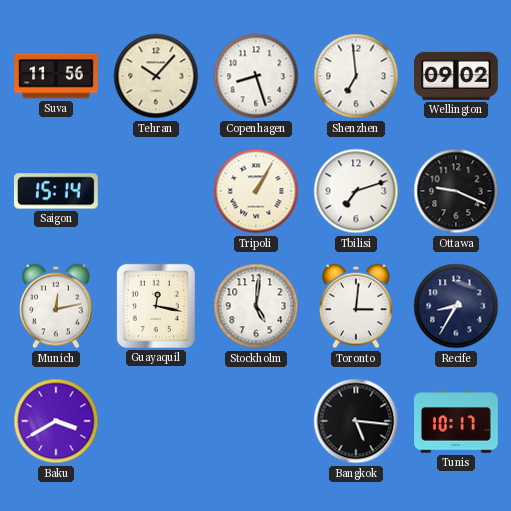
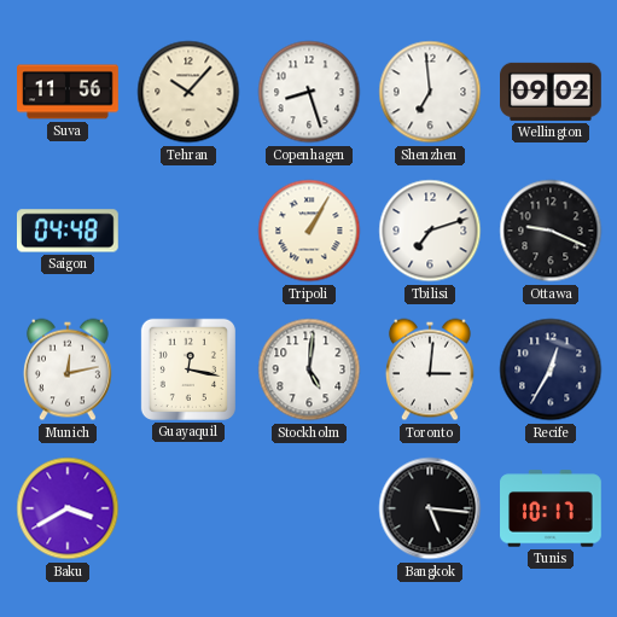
Saigon: 15:14 -> 04:48
Recife: 8:35 -> 12:35
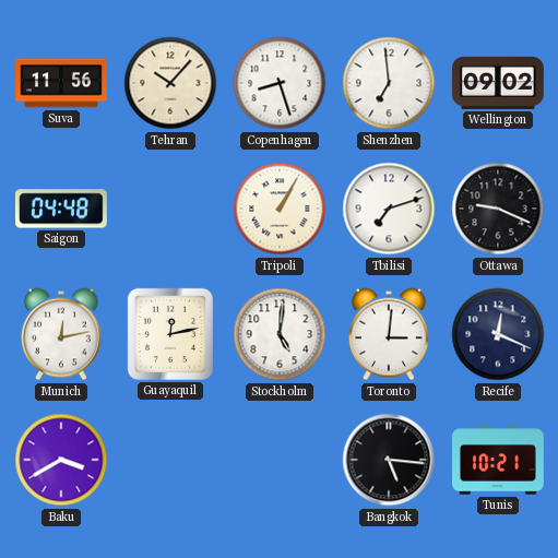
Guayaquil: 12:17 -> 12:13
Recife: 12:35 -> 12:19
Tunis: 10:17 -> 10:21
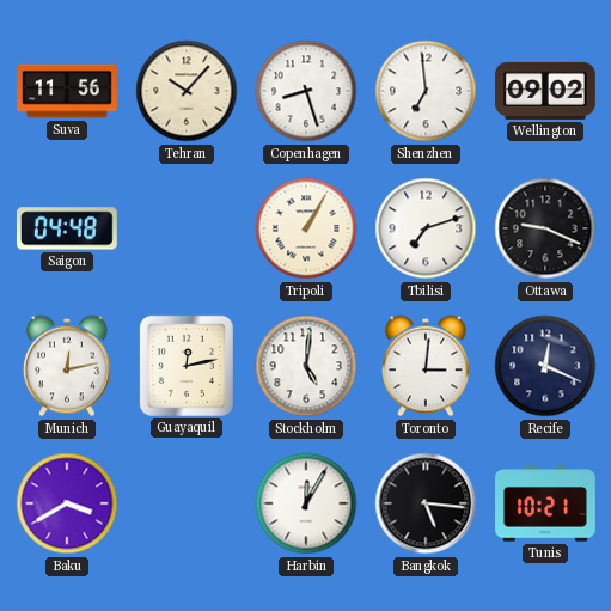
Harbin: none -> 12:05
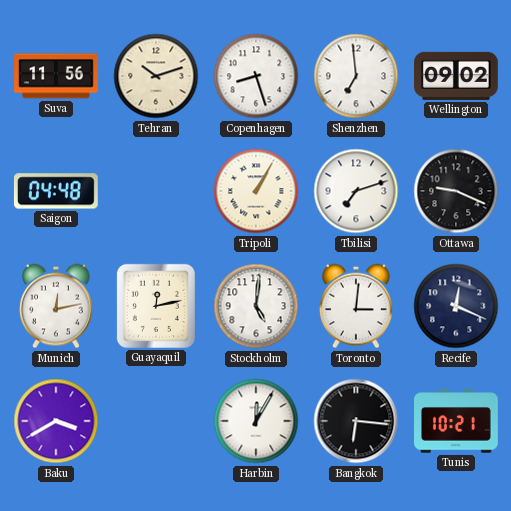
Tehran: 10:07 -> 10:12
Bangkok: 5:16 -> 6:16
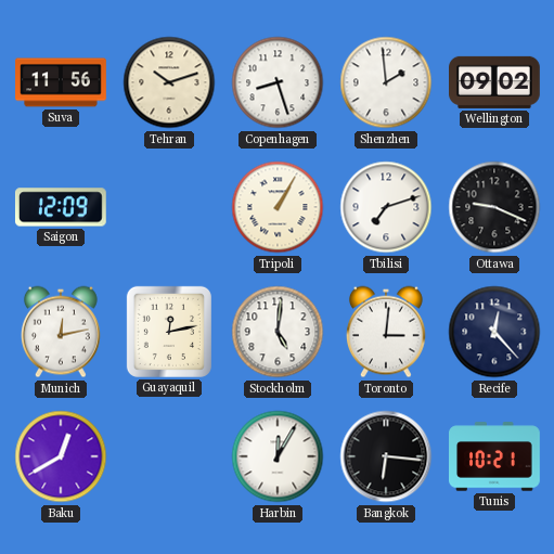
Shenzhen: 6:59 -> 1:59
Saigon: 04:48 -> 12:09
Recife: 12:19 -> 12:23
Baku: 3:40 -> 12:40
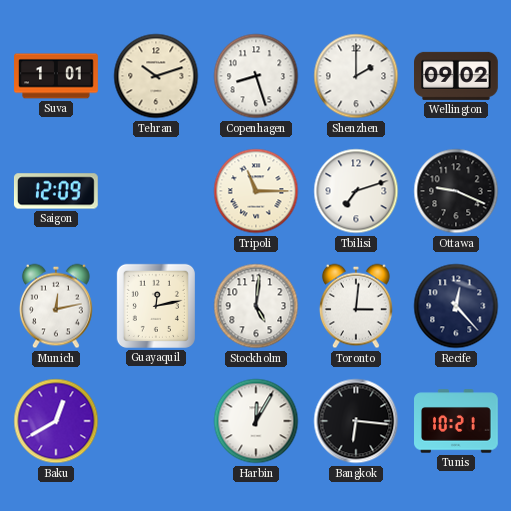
Suva: 11:56 -> 1:01
Shenzhen: 1:59 -> 2:00
Tripoli: 1:05 -> 11:15
